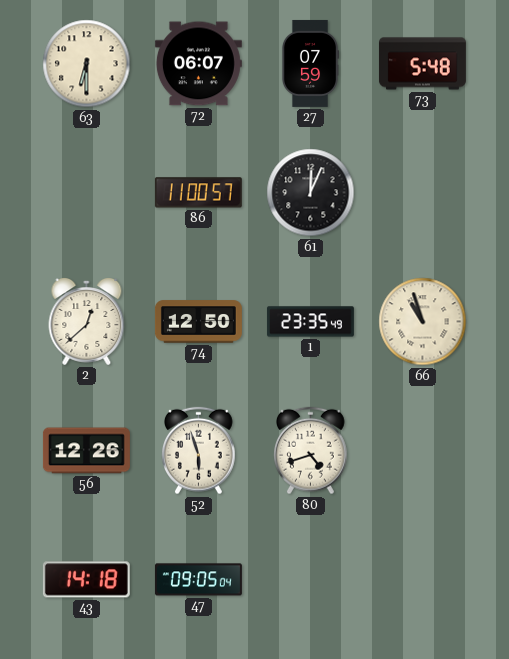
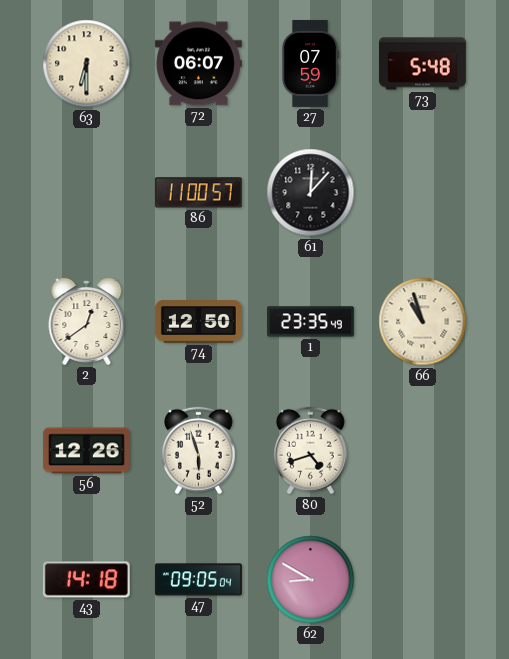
61: 12:04 -> 12:07
2: 12:38 -> 12:39
62: none -> 8:50
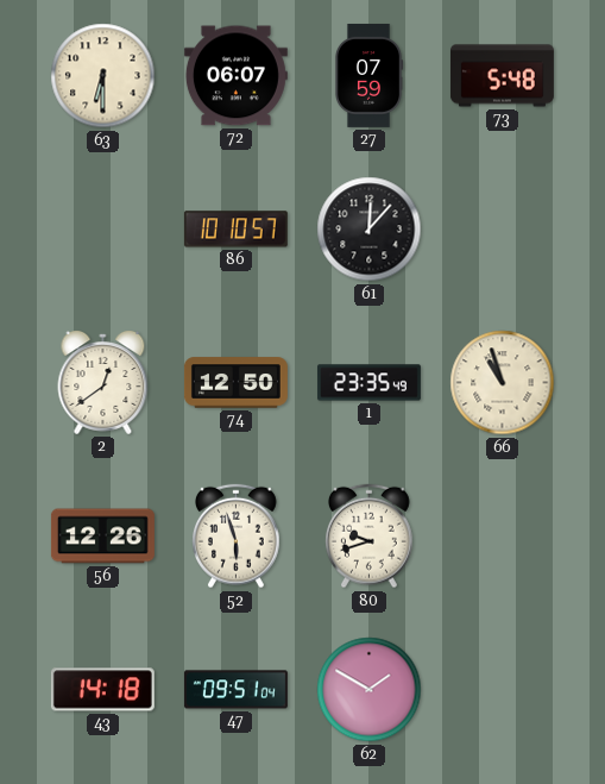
86: 11:00 -> 10:10
80: 4:42 -> 9:42
47: 09:05 -> 09:51
62: 8:50 -> 1:50
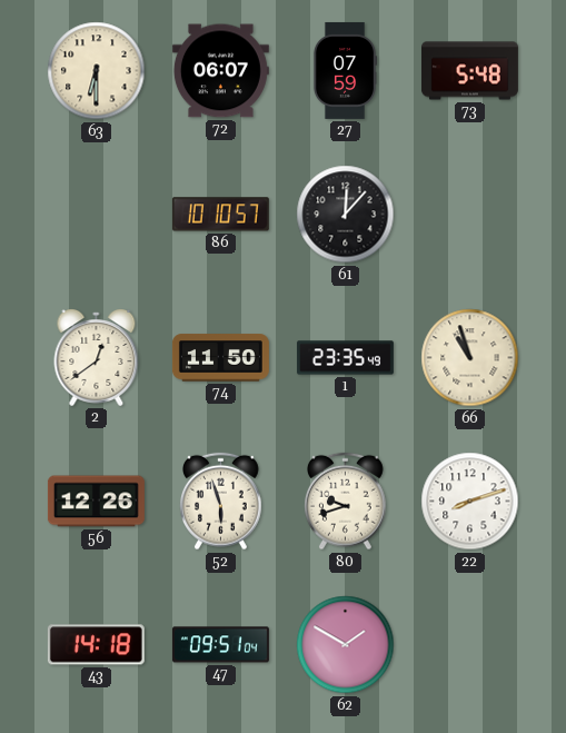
74: 12:50 -> 11:50
22: none -> 8:12
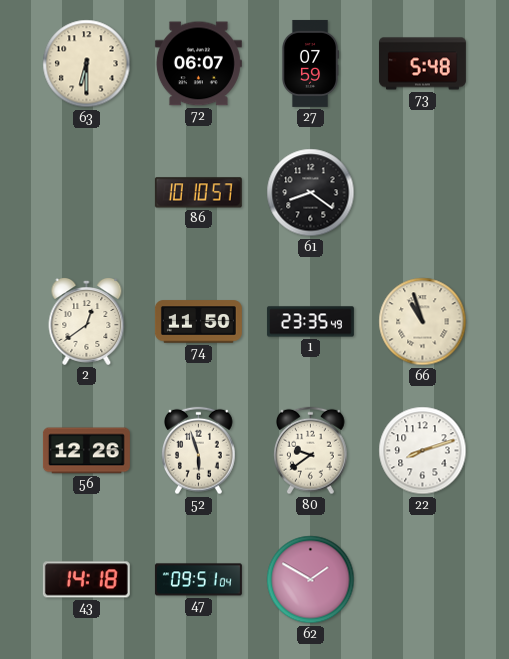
61: 12:07 -> 8:21
80: 9:42 -> 9:39
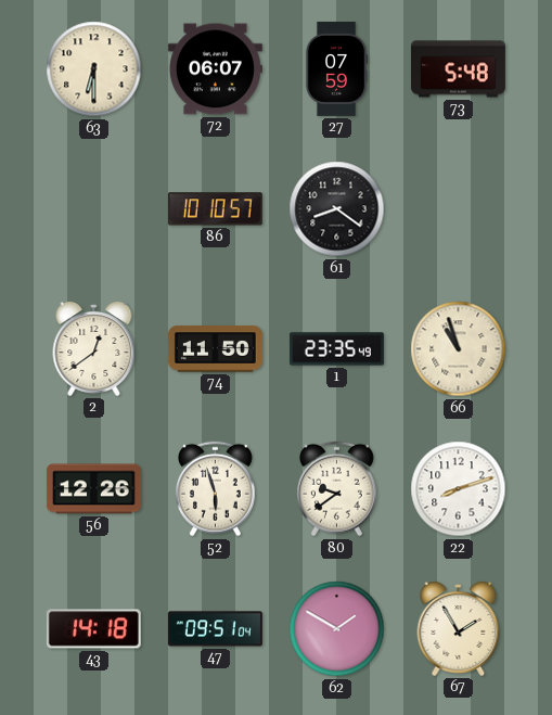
67: none -> 1:55
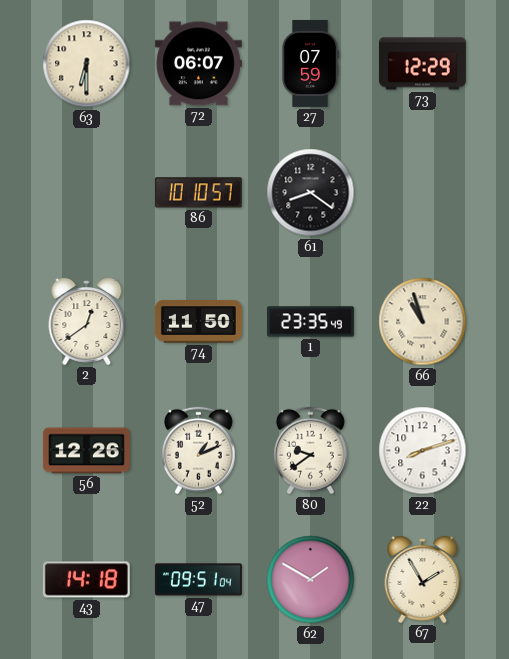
73: 5:48 -> 12:29
52: 5:57 -> 1:11
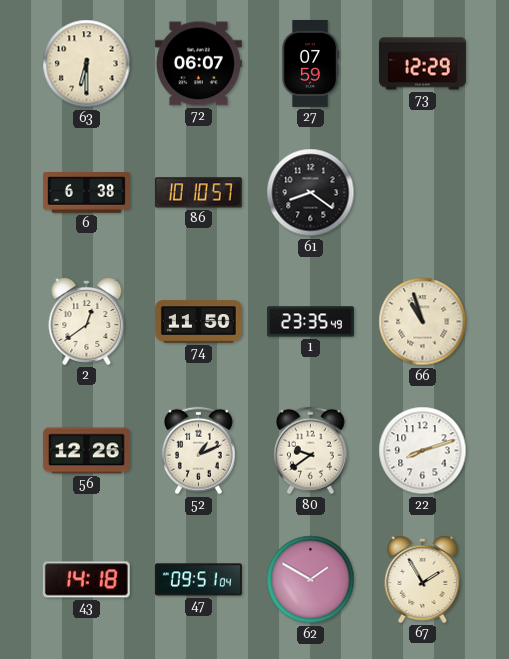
6: none -> 6:38
